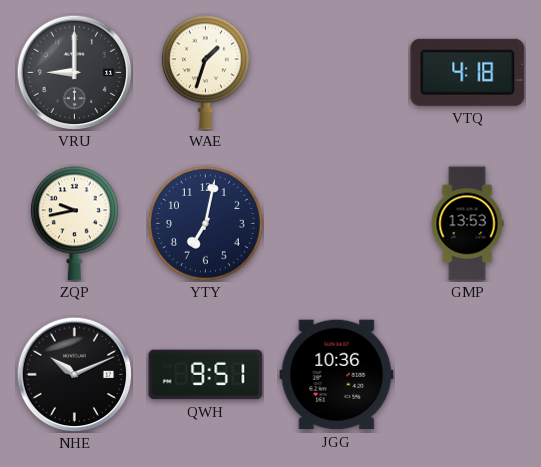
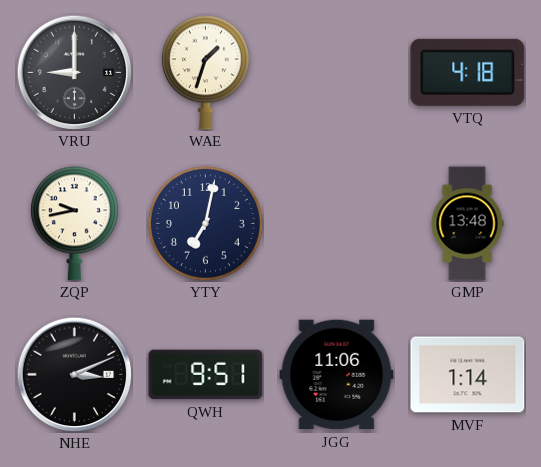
GMP: 13:53 -> 13:48
NHE: 10:11 -> 3:11
JGG: 10:36 -> 11:06
MVF: none -> 1:14
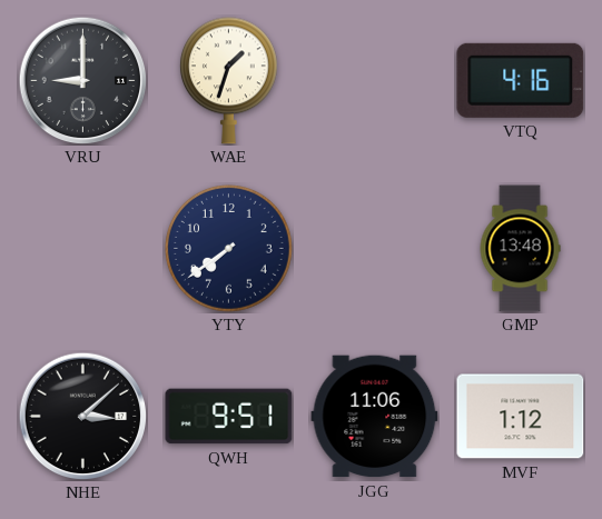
VTQ: 4:18 -> 4:16
ZQP: 9:43 -> none
YTY: 7:02 -> 7:39
NHE: 3:11 -> 3:08
MVF: 1:14 -> 1:12
